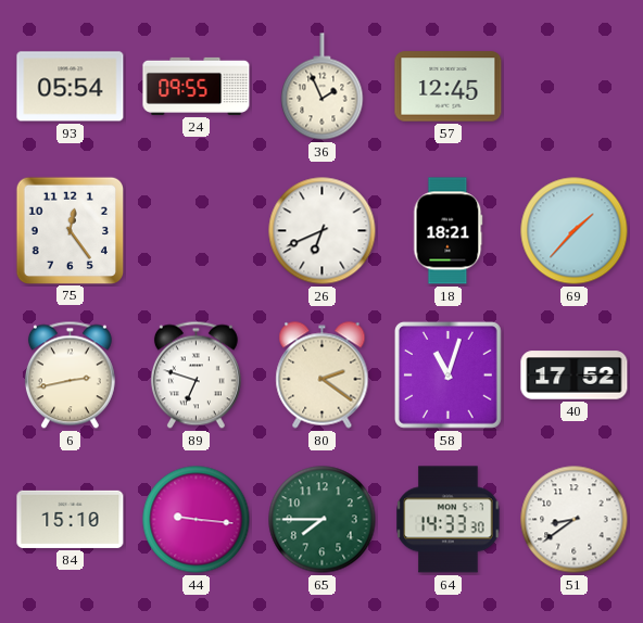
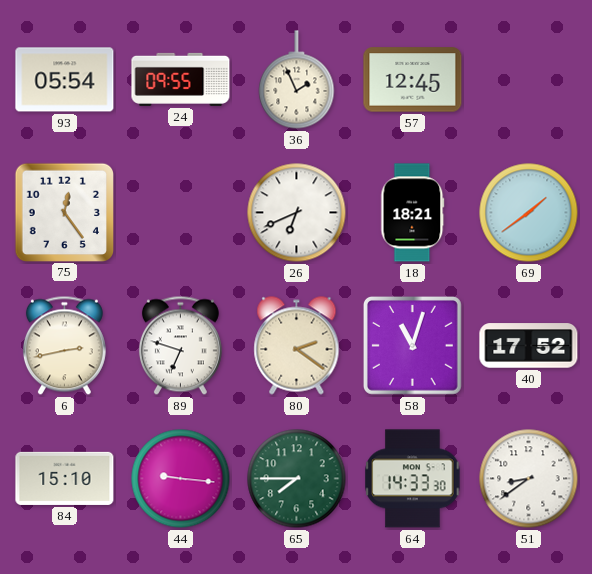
69: 1:37 -> 1:39
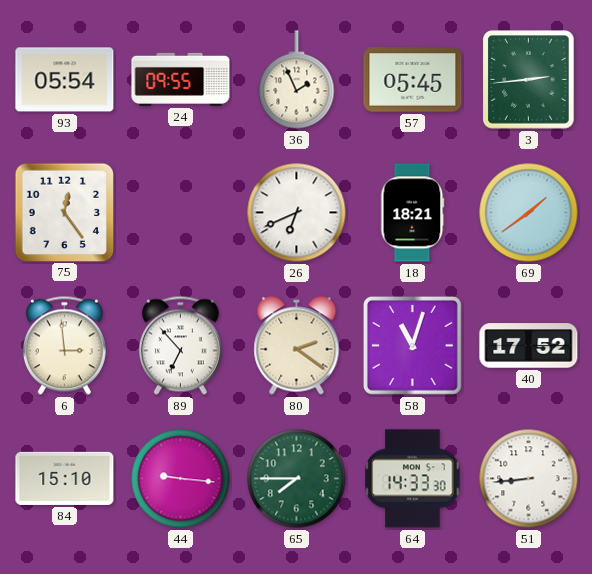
57: 12:45 -> 05:45
3: none -> 2:44
6: 2:43 -> 2:59
89: 6:48 -> 6:53
51: 8:39 -> 8:44
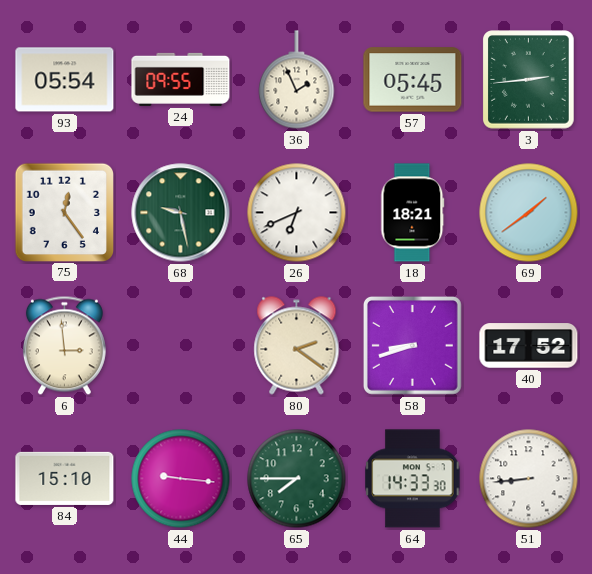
68: none -> 9:28
89: 6:53 -> none
58: 11:03 -> 8:42
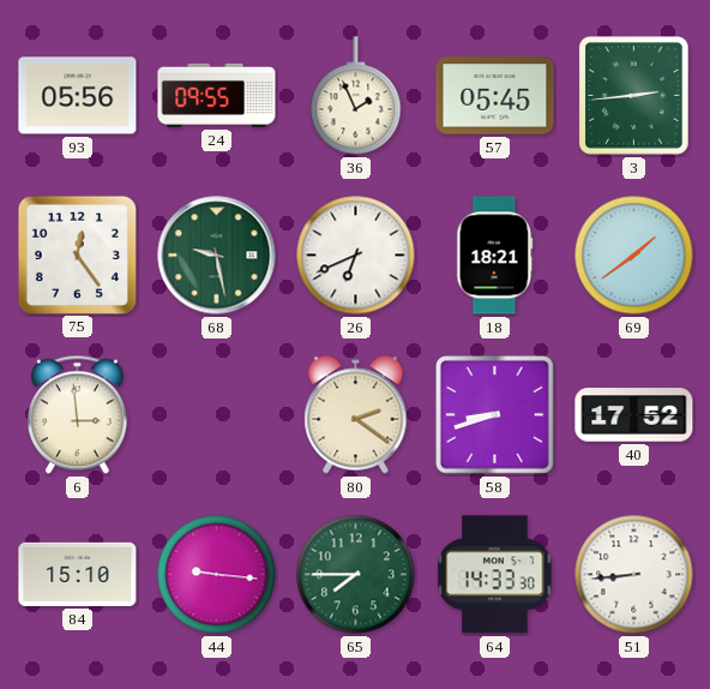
93: 05:54 -> 05:56
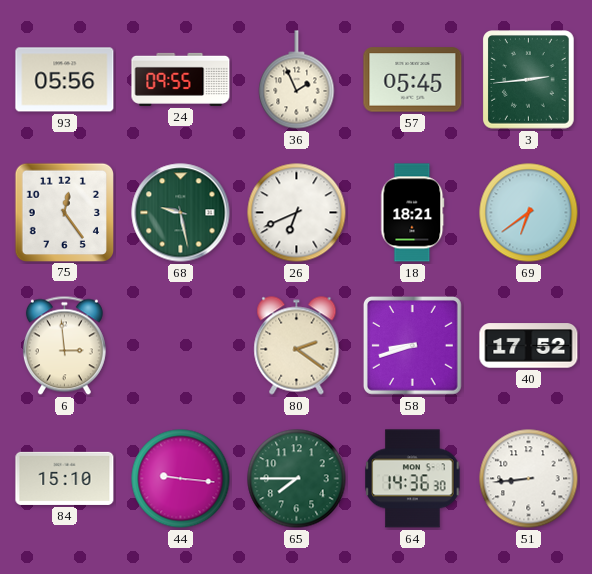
69: 1:39 -> 6:39
64: 14:33 -> 14:36
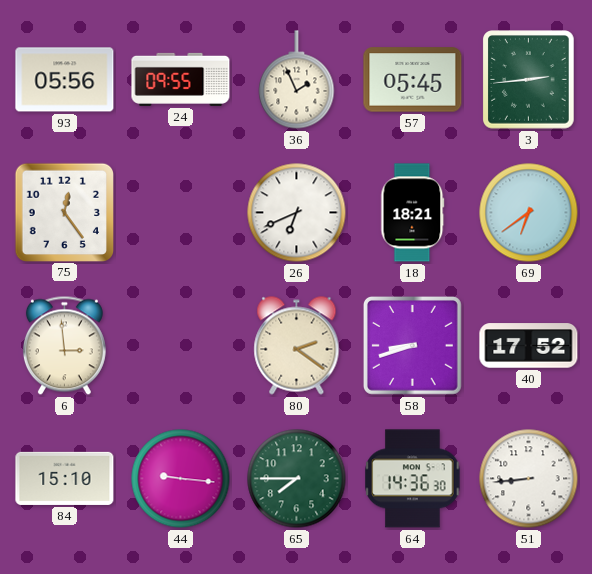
68: 9:28 -> none
